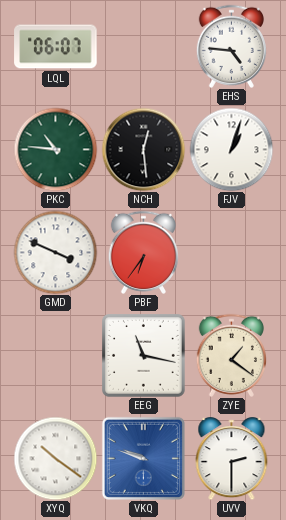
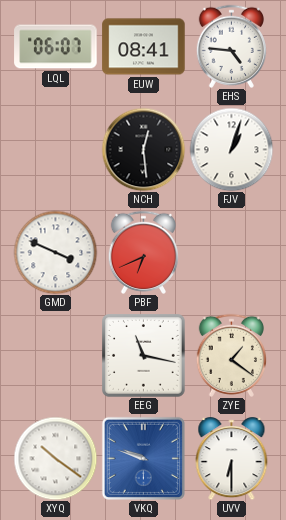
EUW: none -> 08:41
PKC: 10:46 -> none
PBF: 6:36 -> 6:41
UVV: 2:30 -> 6:30
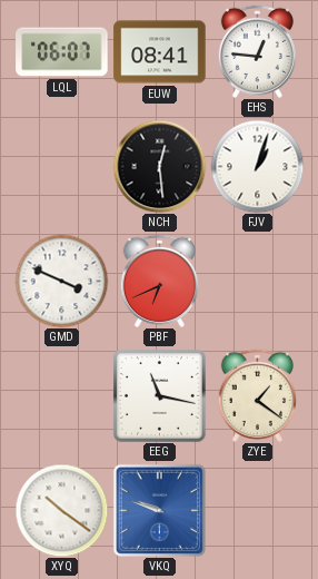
EHS: 4:46 -> 12:46
UVV: 6:30 -> none
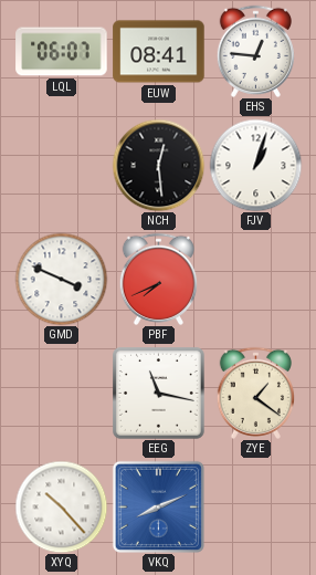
PBF: 6:41 -> 7:41
XYQ: 10:21 -> 10:23
VKQ: 9:48 -> 8:11
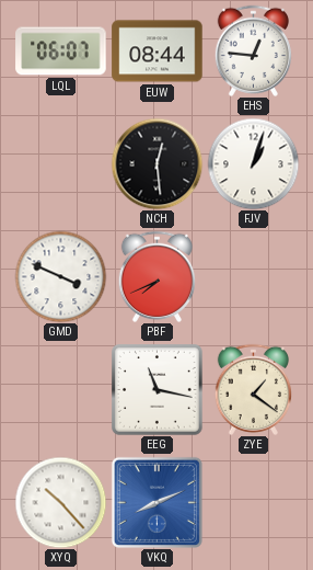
EUW: 08:41 -> 08:44
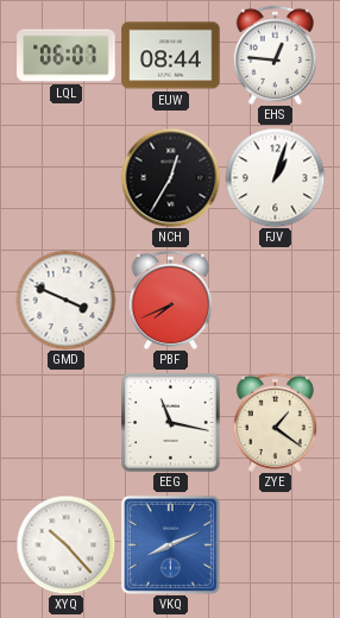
NCH: 12:29 -> 12:35
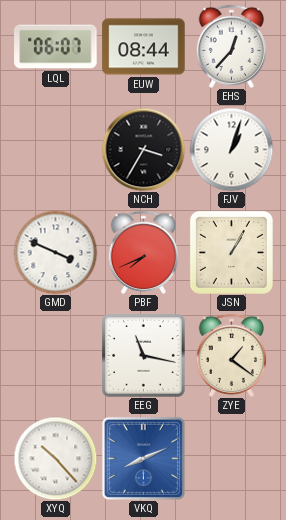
EHS: 12:46 -> 12:37
NCH: 12:35 -> 3:35
JSN: none -> 1:05
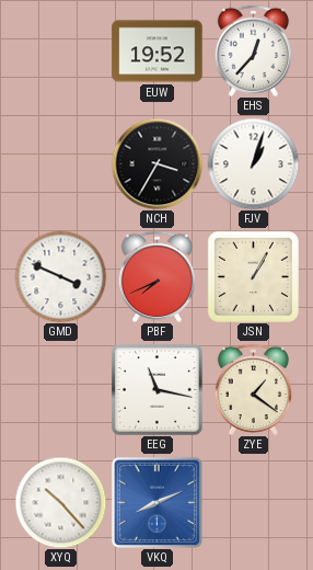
LQL: 06:07 -> none
EUW: 08:44 -> 19:52
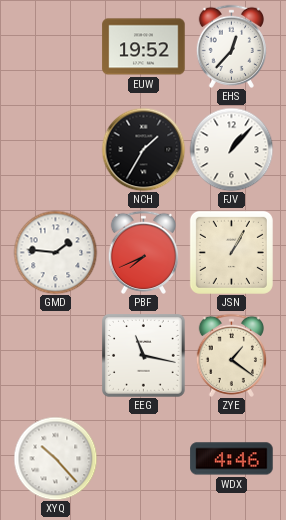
NCH: 3:35 -> 1:35
FJV: 1:03 -> 1:07
GMD: 3:49 -> 1:46
VKQ: 8:11 -> none
WDX: none -> 4:46
